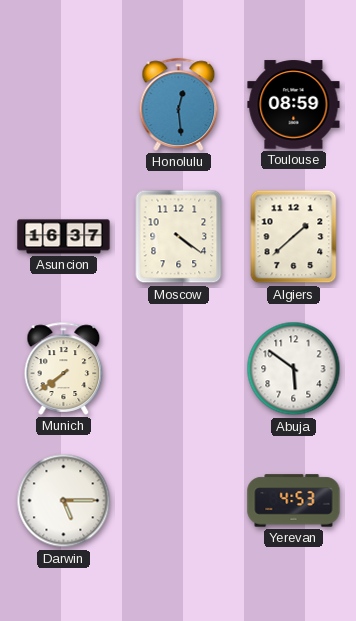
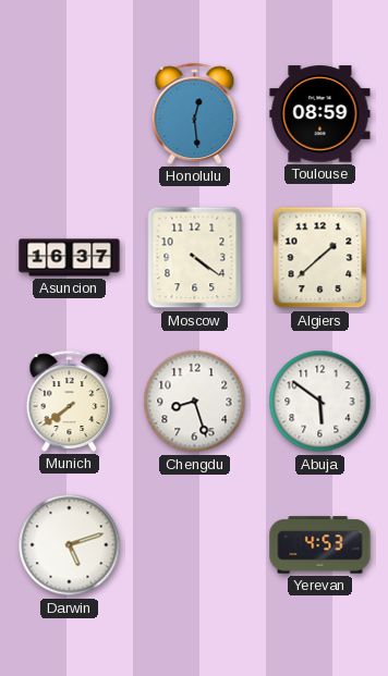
Chengdu: none -> 8:27
Darwin: 5:15 -> 5:12
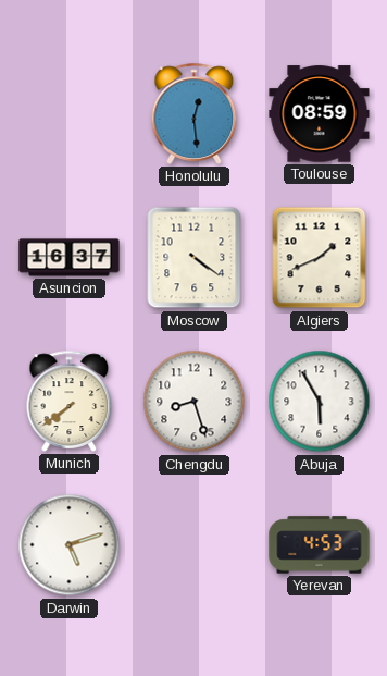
Algiers: 1:38 -> 1:41
Abuja: 5:51 -> 5:55
